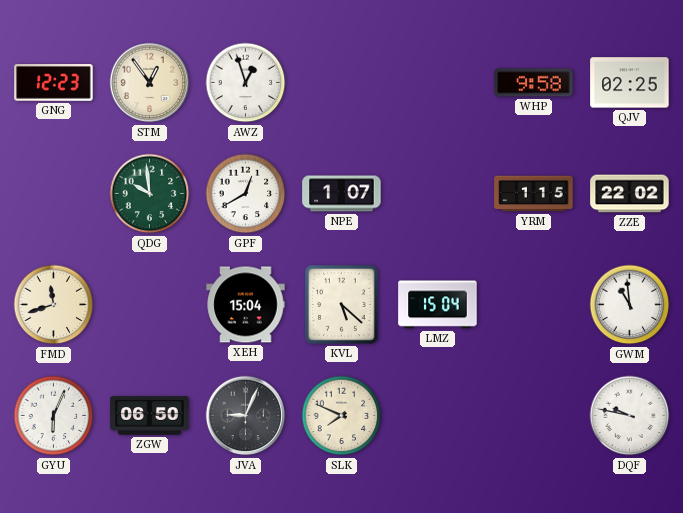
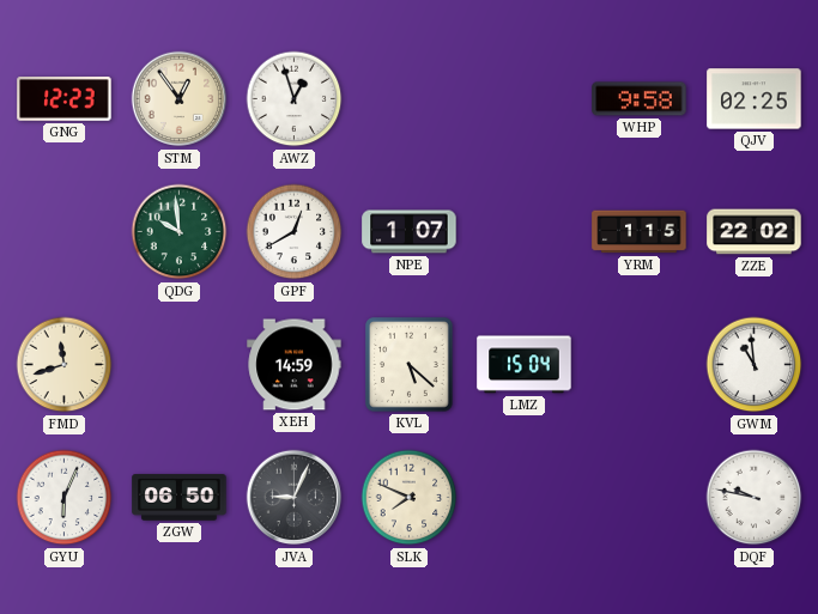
XEH: 15:04 -> 14:59
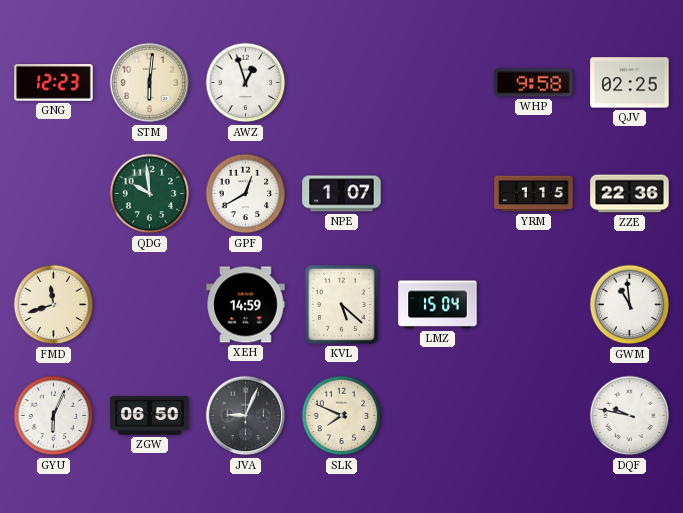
STM: 12:54 -> 6:01
ZZE: 22:02 -> 22:36
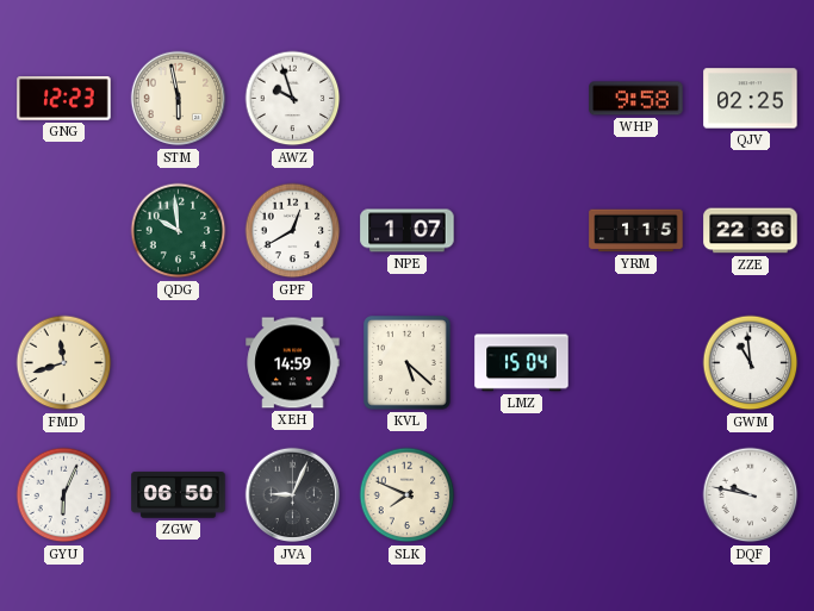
STM: 6:01 -> 5:58
AWZ: 12:57 -> 9:57
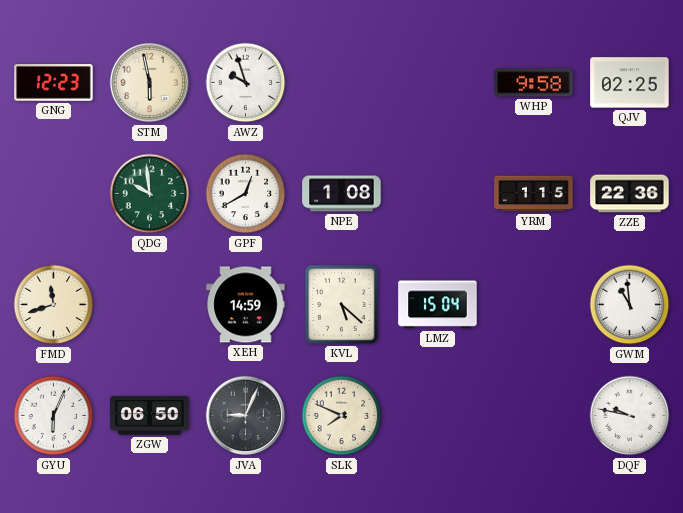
NPE: 1:07 -> 1:08
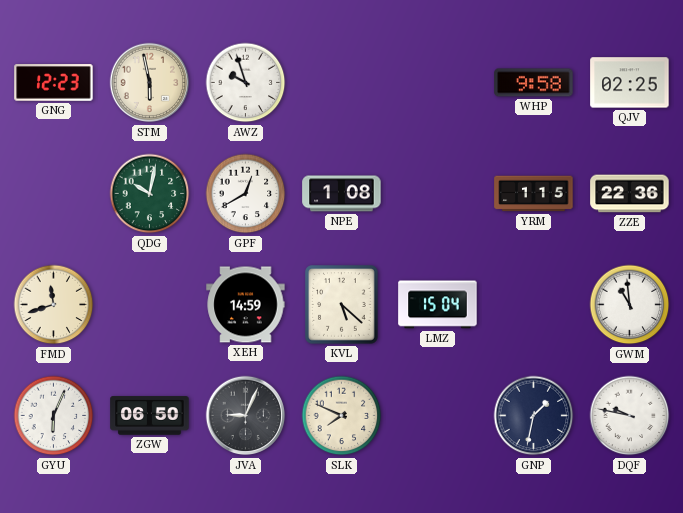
QDG: 9:59 -> 10:02
GNP: none -> 1:32
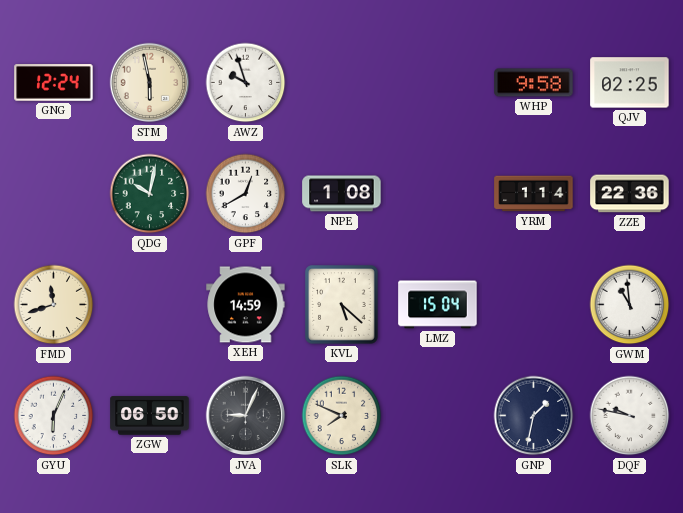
GNG: 12:23 -> 12:24
YRM: 1:15 -> 1:14
